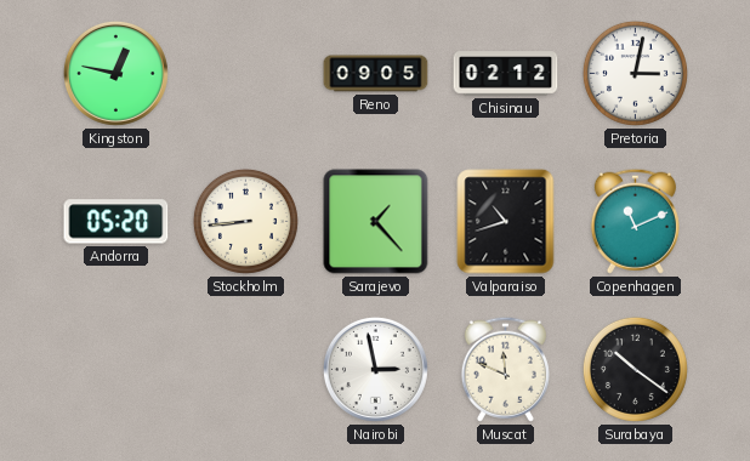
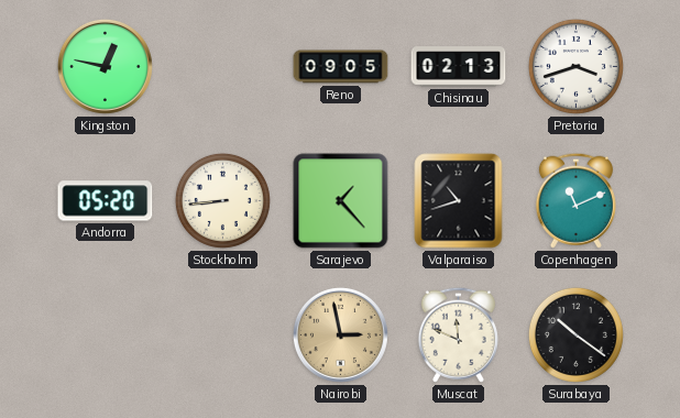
Chisinau: 02:12 -> 02:13
Pretoria: 3:02 -> 3:42
Nairobi dial: white -> champagne
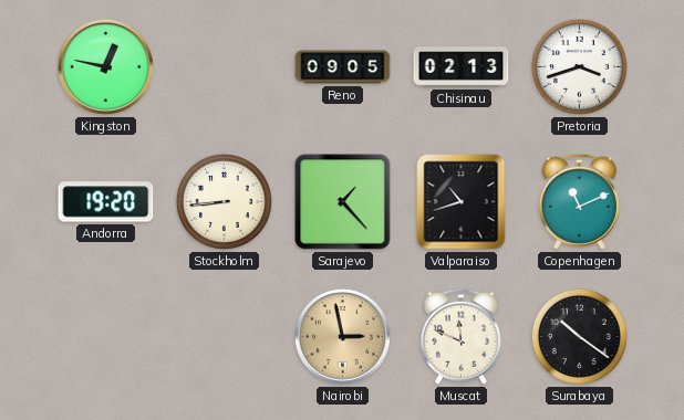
Andorra: 05:20 -> 19:20
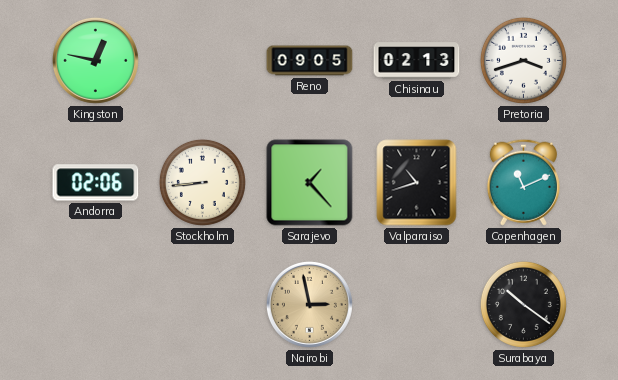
Andorra: 19:20 -> 02:06
Muscat: 11:49 -> none
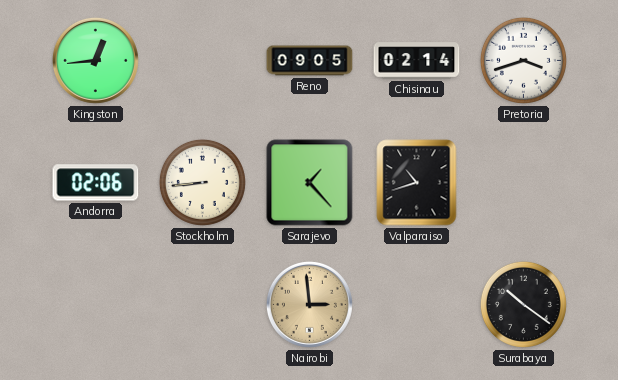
Kingston: 12:47 -> 12:44
Chisinau: 02:13 -> 02:14
Copenhagen: 11:11 -> none
Nairobi: 2:58 -> 2:59
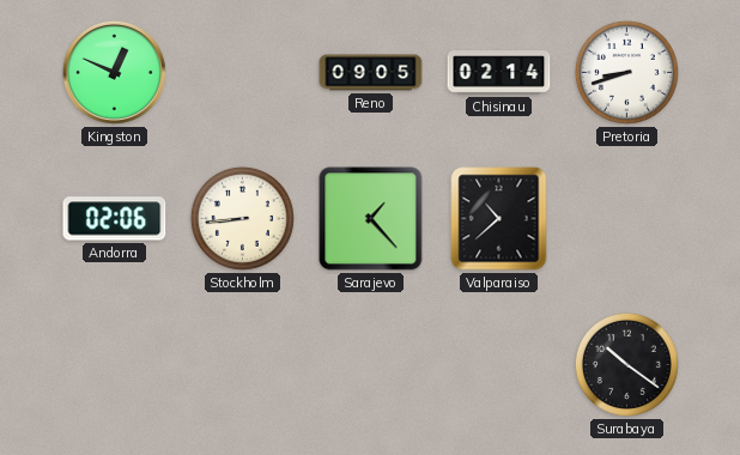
Kingston: 12:44 -> 12:49
Pretoria: 3:42 -> 8:42
Valparaiso: 10:42 -> 10:38
Nairobi: 2:59 -> none
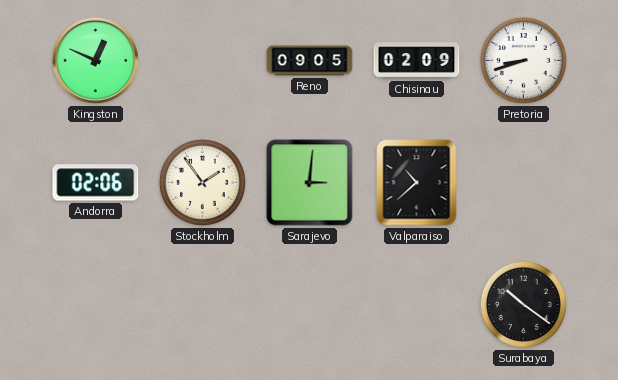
Chisinau: 02:14 -> 02:09
Stockholm: 8:44 -> 1:54
Sarajevo: 1:23 -> 3:01
